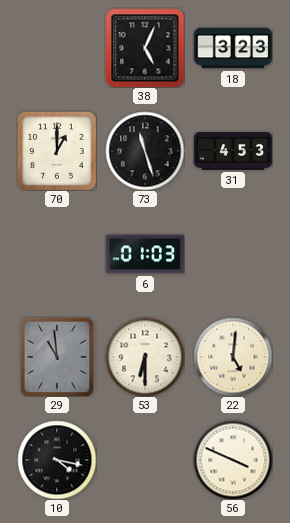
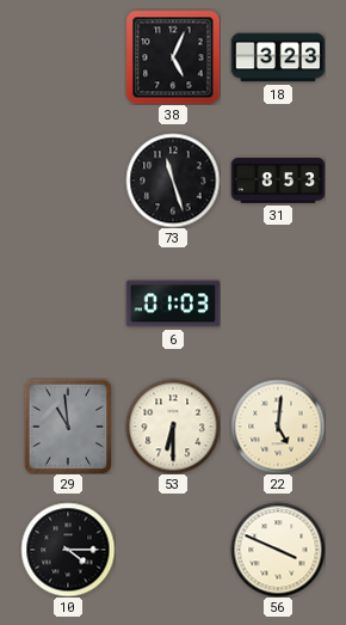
70: 1:00 -> none
31: 4:53 -> 8:53
10: 4:17 -> 4:15
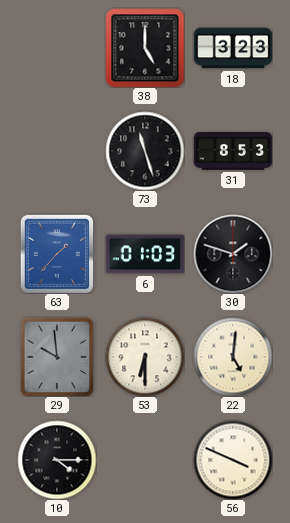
38: 5:04 -> 5:00
63: none -> 1:37
30: none -> 1:48
29: 10:59 -> 9:59
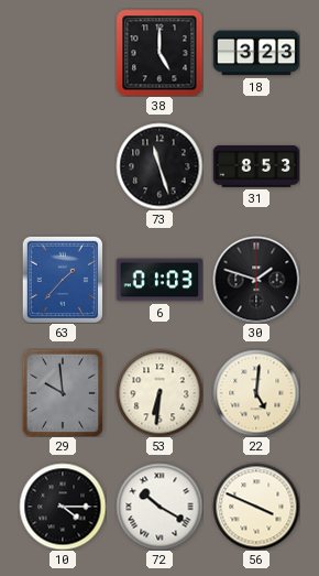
53: 6:30 -> 6:31
72: none -> 10:20
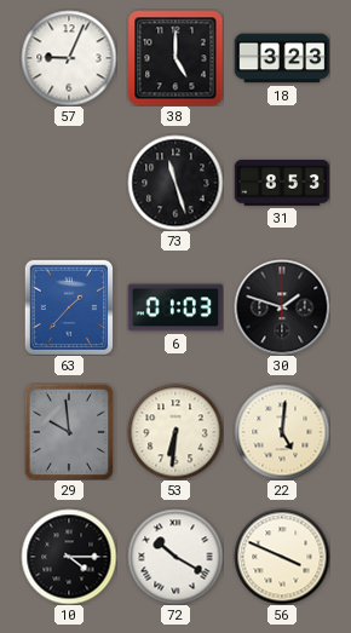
57: none -> 9:04
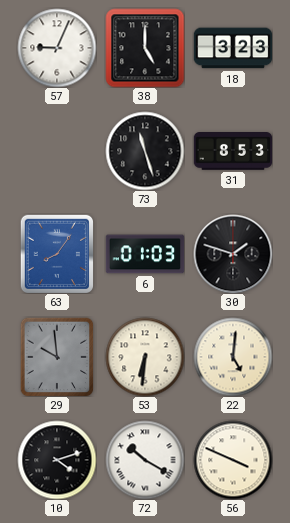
63: 1:37 -> 8:06
10: 4:15 -> 4:12
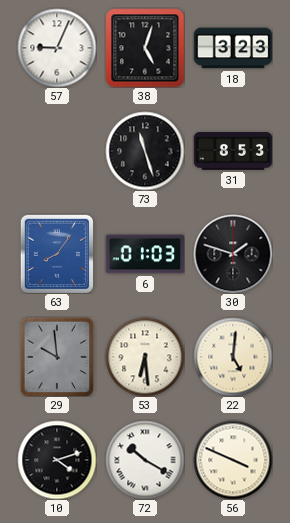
38: 5:00 -> 5:03
53: 6:31 -> 6:29
